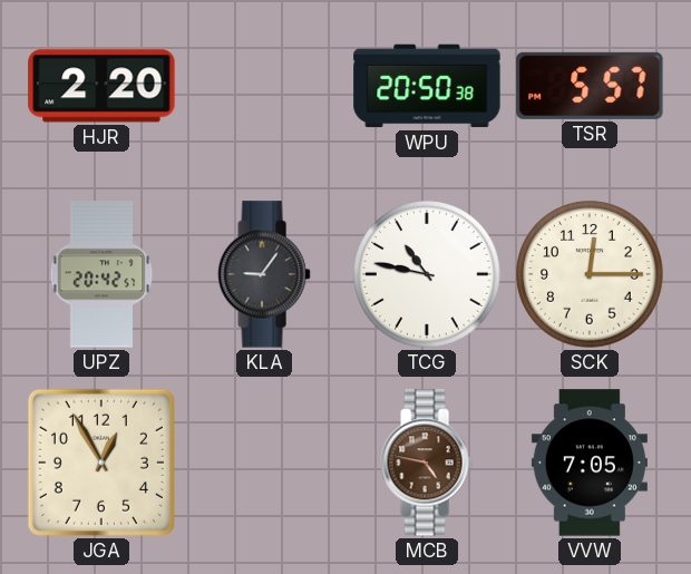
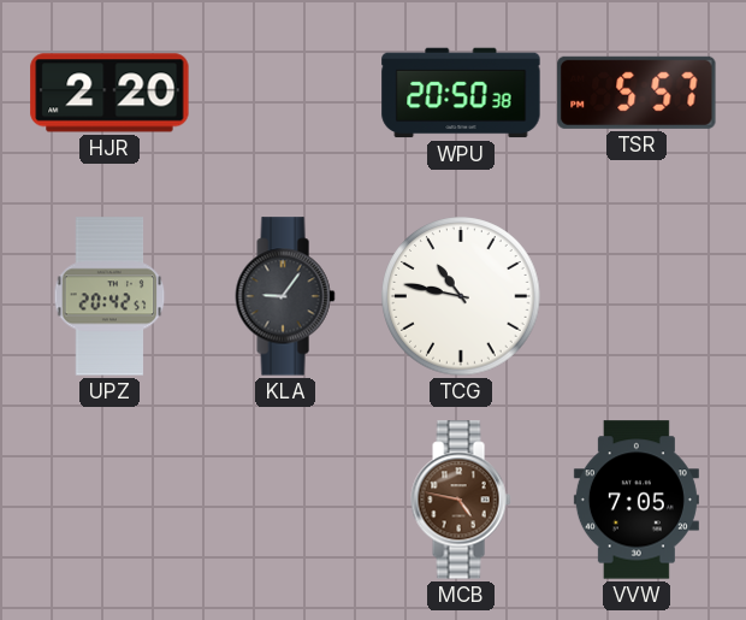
SCK: 12:15 -> none
JGA: 12:55 -> none
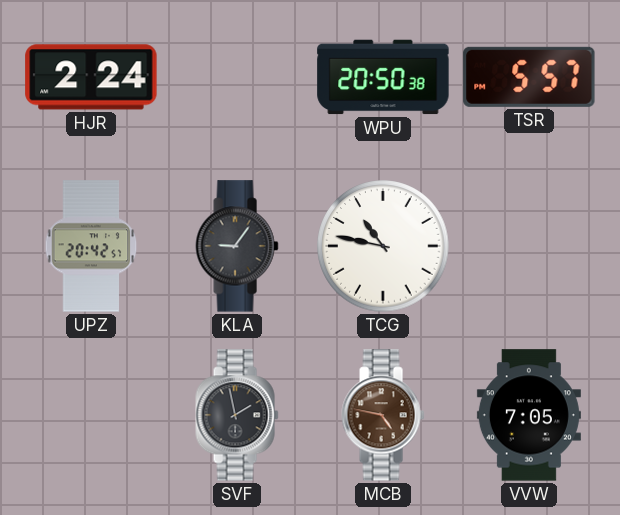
HJR: 2:20 -> 2:24
SVF: none -> 1:58
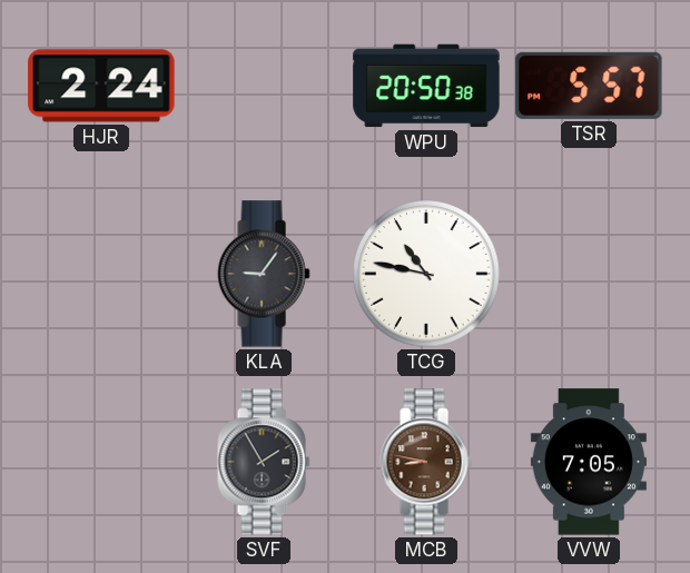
UPZ: 20:42 -> none
SVF: 1:58 -> 1:55
MCB: 4:47 -> 8:47
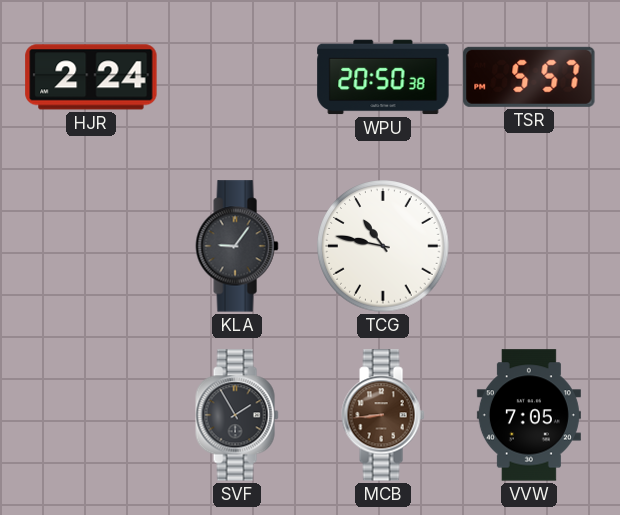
MCB: 8:47 -> 8:44
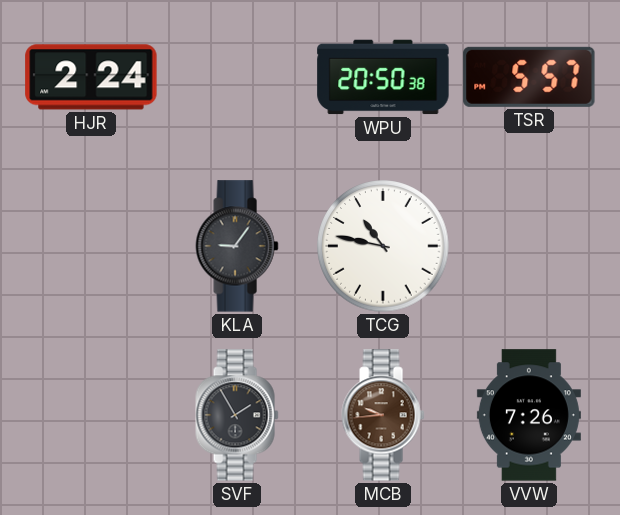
MCB: 8:44 -> 9:44
VVW: 7:05 -> 7:26
